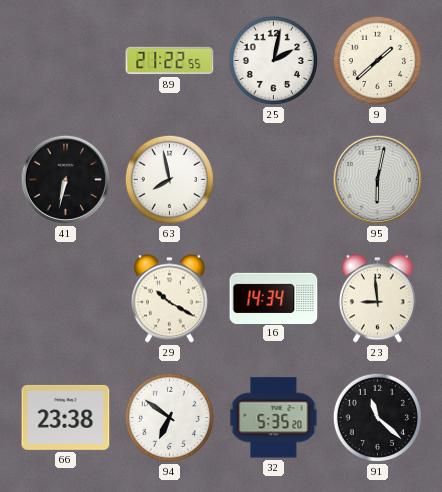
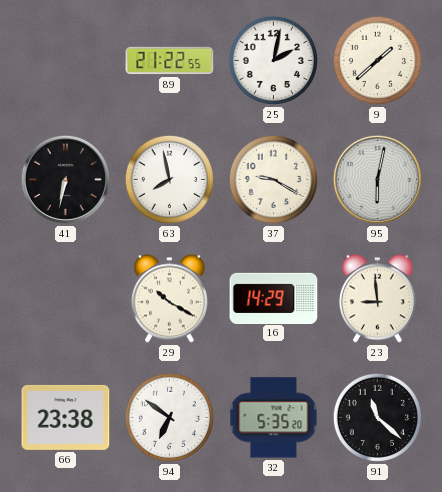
37: none -> 9:20
16: 14:34 -> 14:29
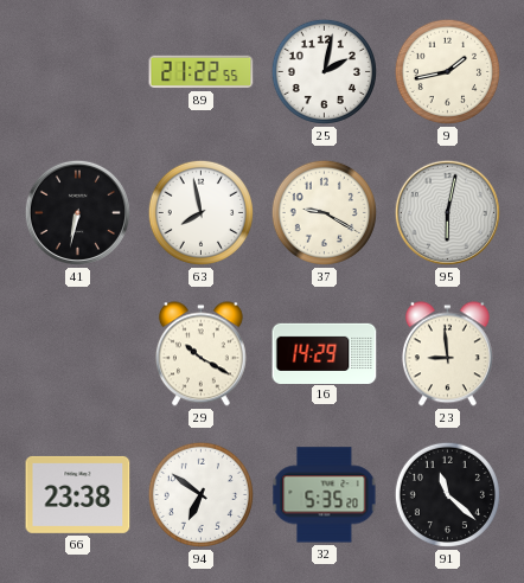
9: 1:38 -> 1:43
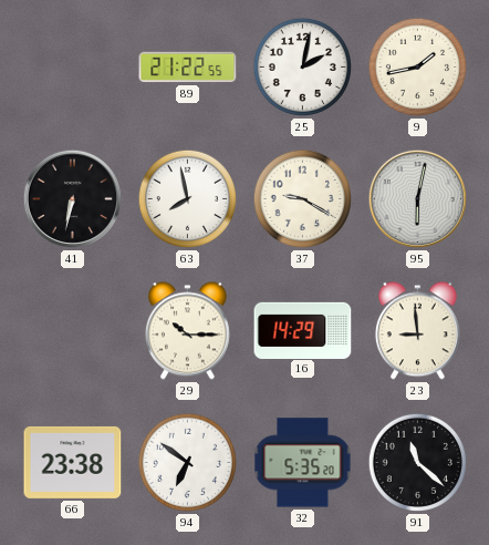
29: 10:20 -> 10:15
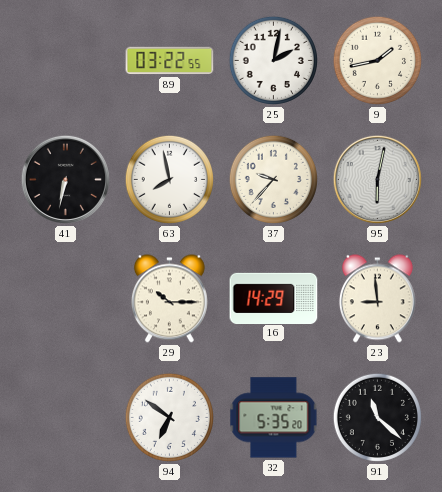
89: 21:22 -> 03:22
37: 9:20 -> 9:37
66: 23:38 -> none
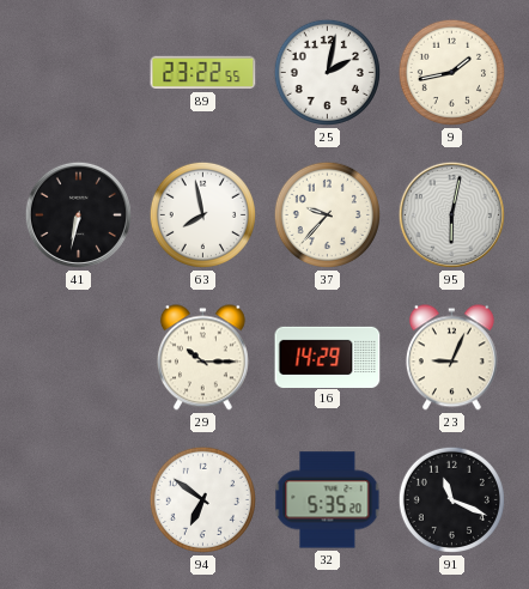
89: 03:22 -> 23:22
23: 8:59 -> 9:04
91: 11:22 -> 11:19
